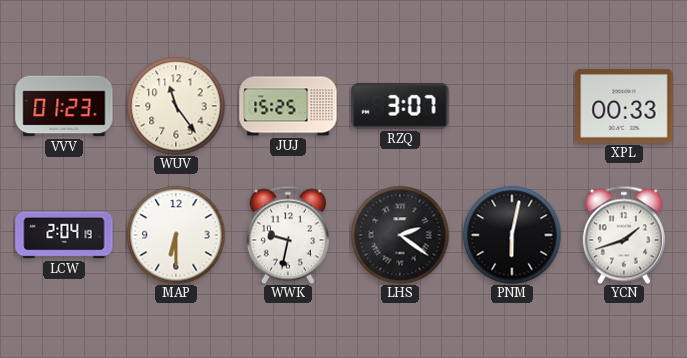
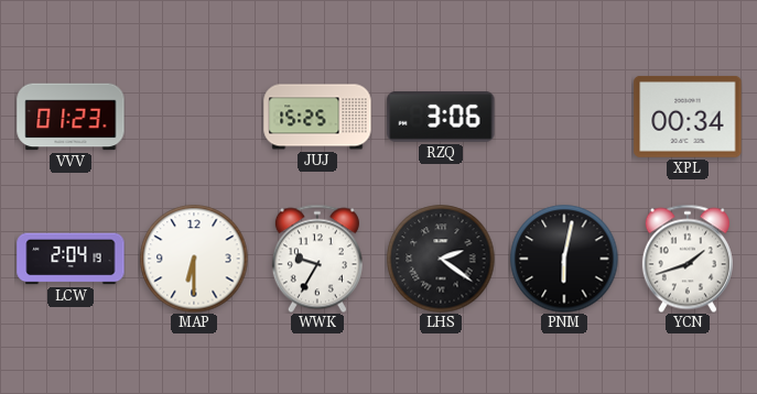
WUV: 11:24 -> none
RZQ: 3:07 -> 3:06
XPL: 00:33 -> 00:34
WWK: 9:32 -> 9:35
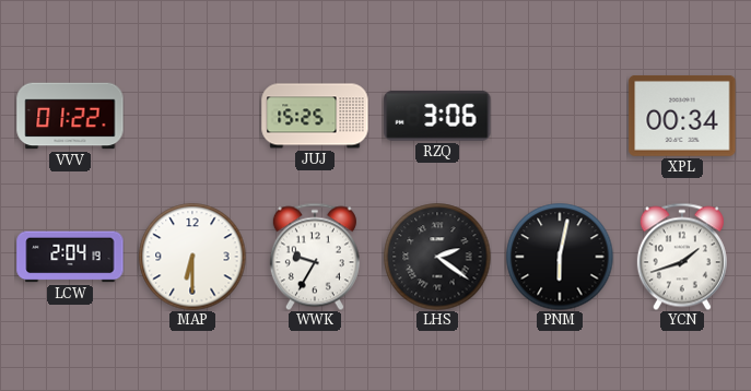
VVV: 01:23 -> 01:22
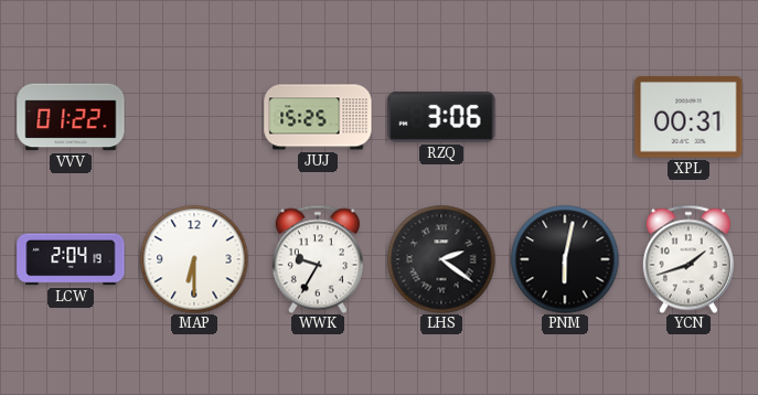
XPL: 00:34 -> 00:31
